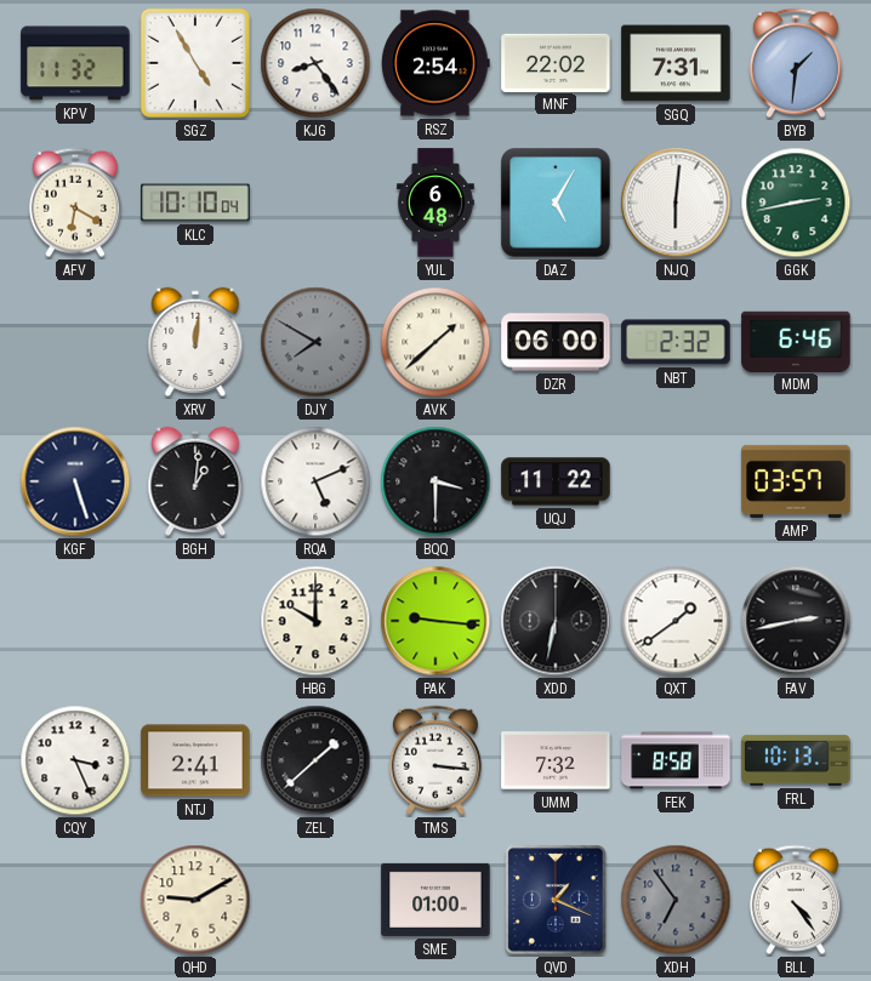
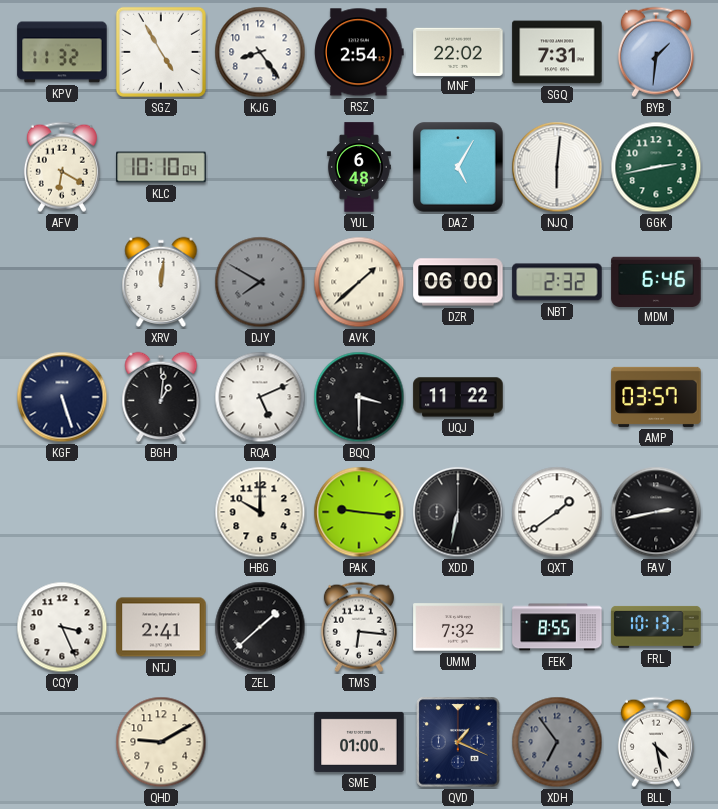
TMS: 3:16 -> 6:16
FEK: 8:58 -> 8:55
BLL: 4:24 -> 4:28
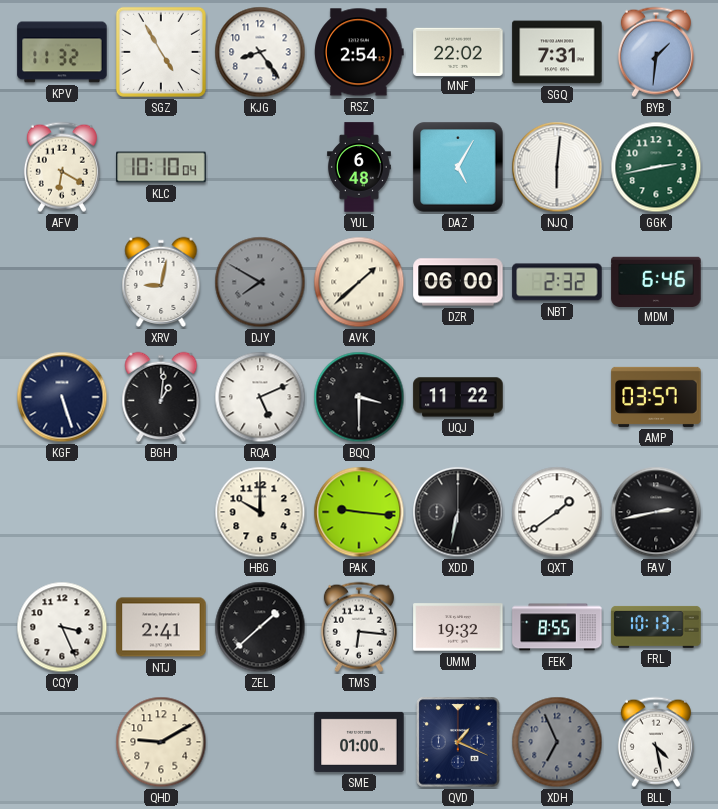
XRV: 12:01 -> 9:02
UMM: 7:32 -> 19:32
XDH: 6:54 -> 6:56
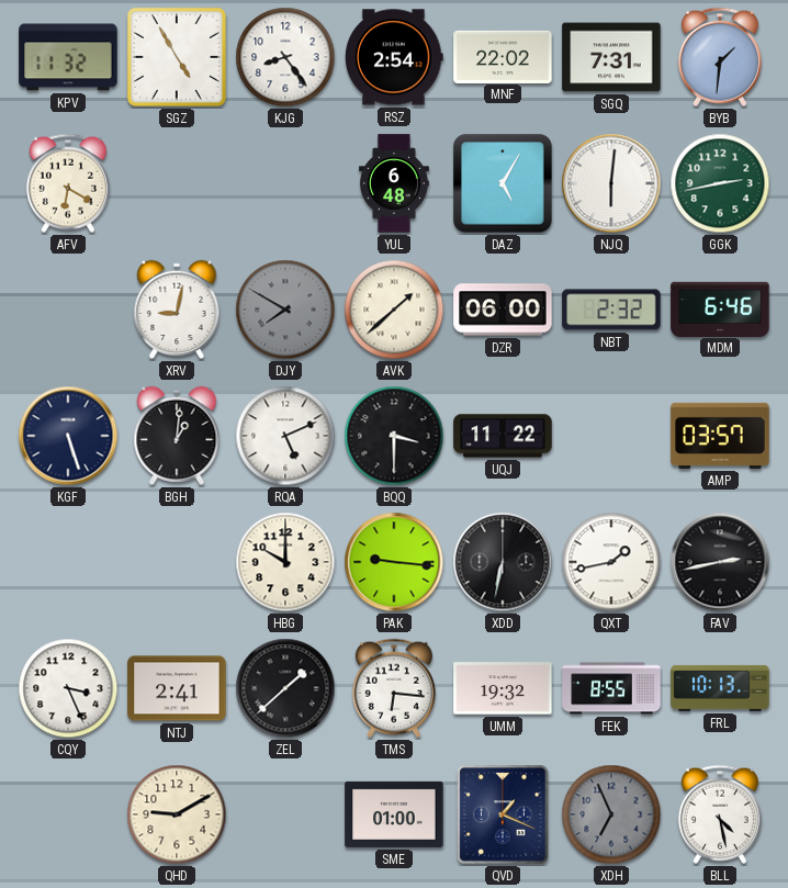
KLC: 10:10 -> none
QXT: 1:39 -> 1:43
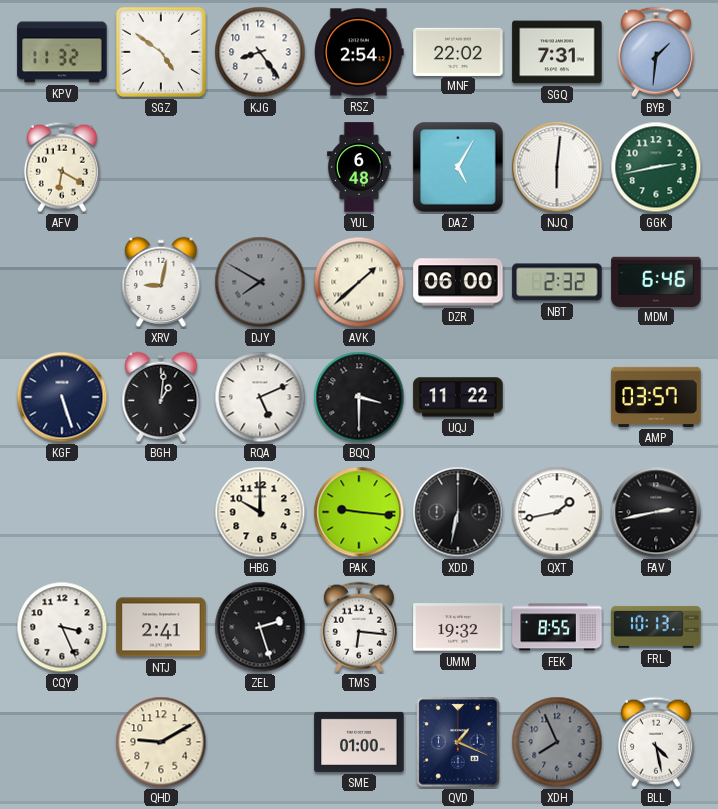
SGZ: 4:55 -> 4:51
ZEL: 1:38 -> 2:27
XDH: 6:56 -> 7:56
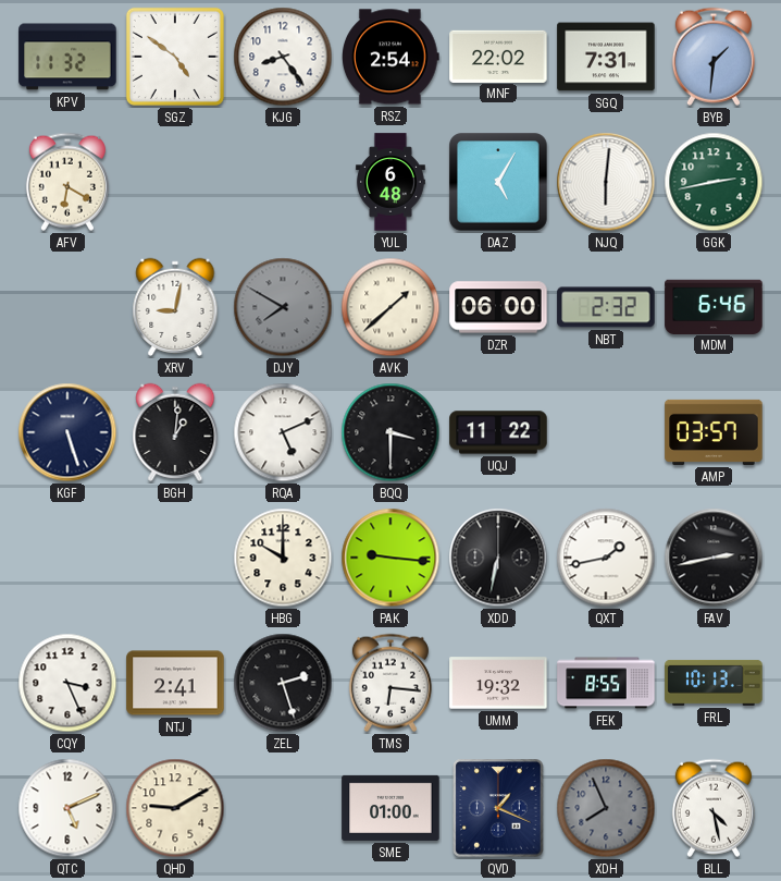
QTC: none -> 5:11
